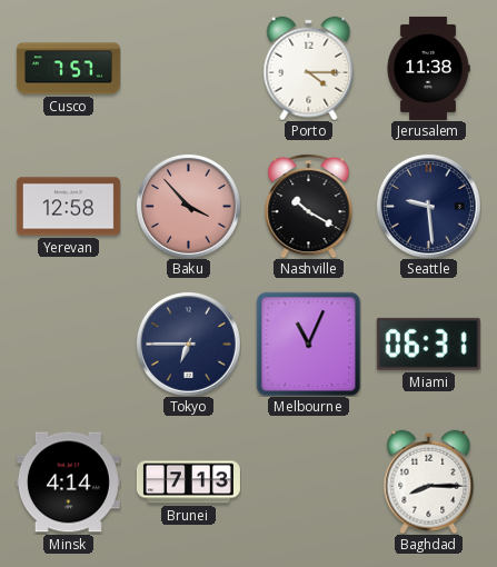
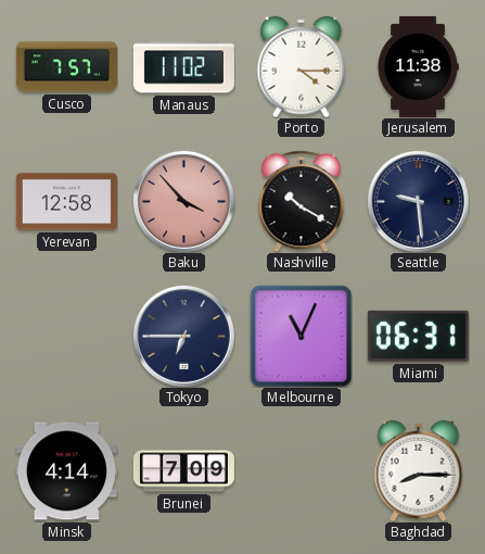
Manaus: none -> 11:02
Brunei: 7:13 -> 7:09
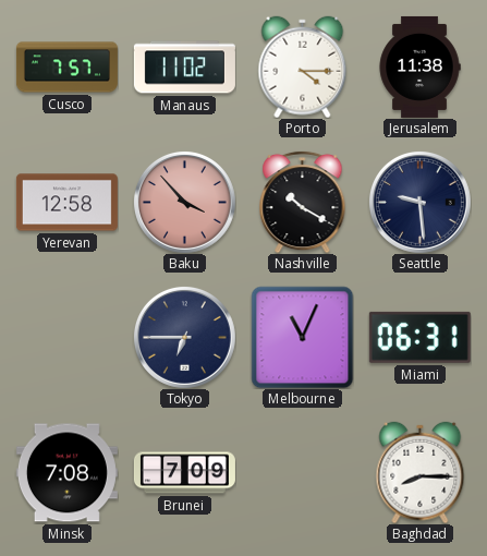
Minsk: 4:14 -> 7:08
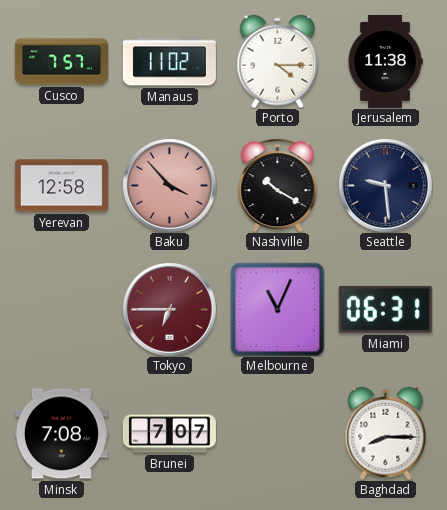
Tokyo dial: navy -> burgundy
Brunei: 7:09 -> 7:07
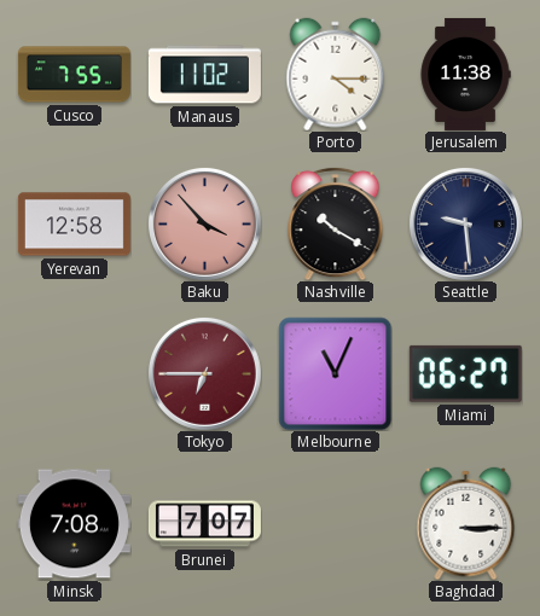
Cusco: 7:57 -> 7:55
Miami: 06:31 -> 06:27
Baghdad: 8:15 -> 3:15
